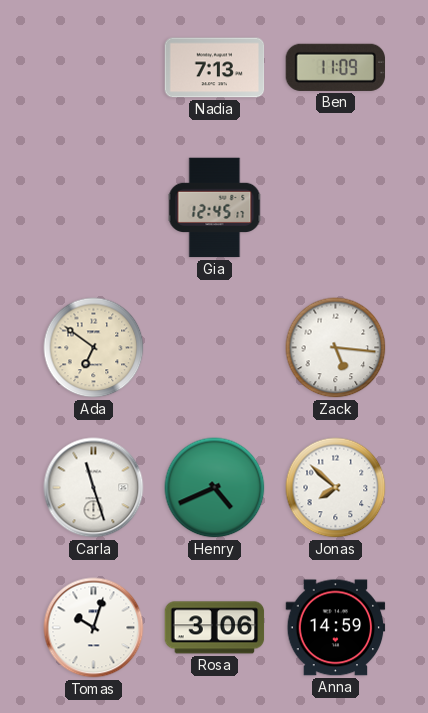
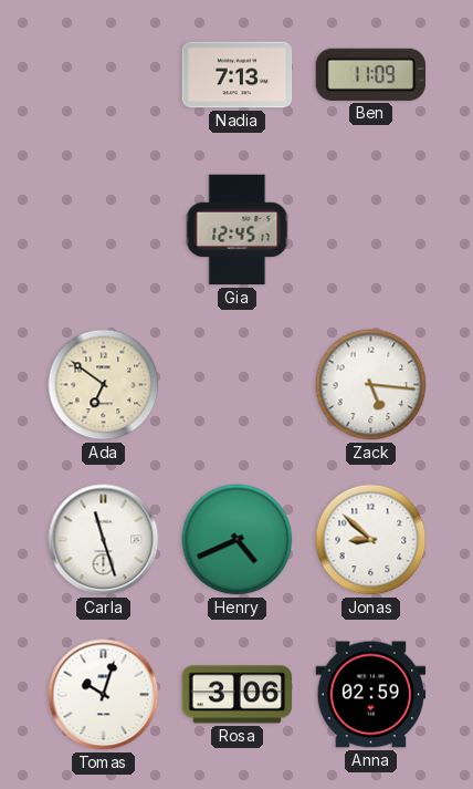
Jonas: 7:52 -> 8:52
Anna: 14:59 -> 02:59
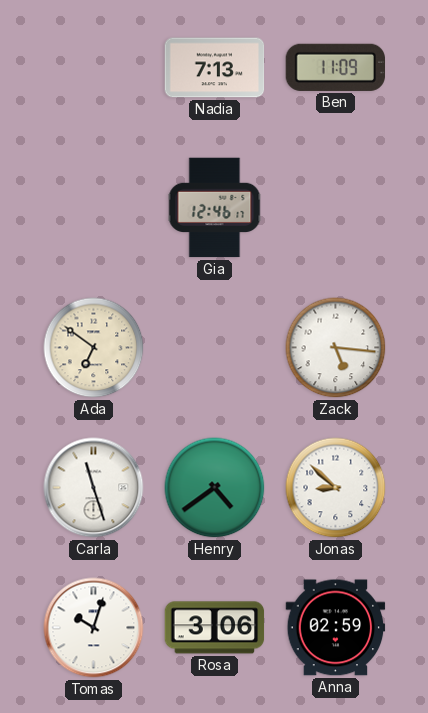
Gia: 12:45 -> 12:46
Henry: 4:41 -> 4:39
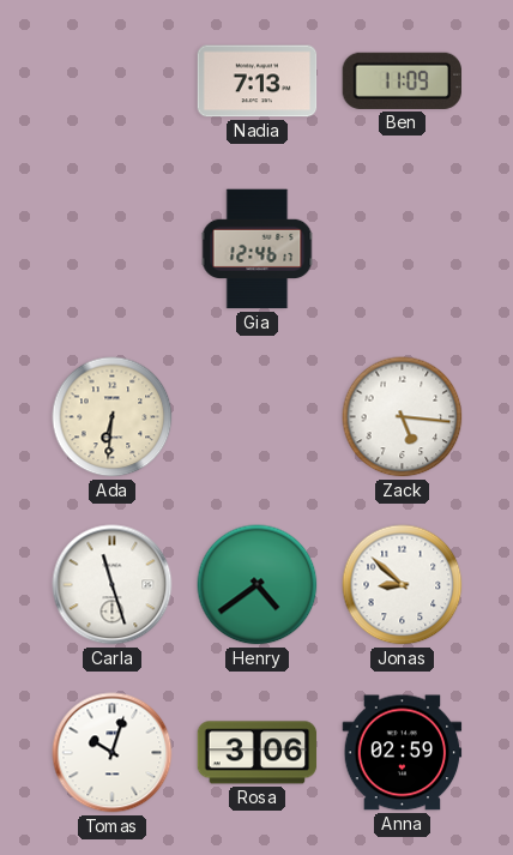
Ada: 6:51 -> 6:31
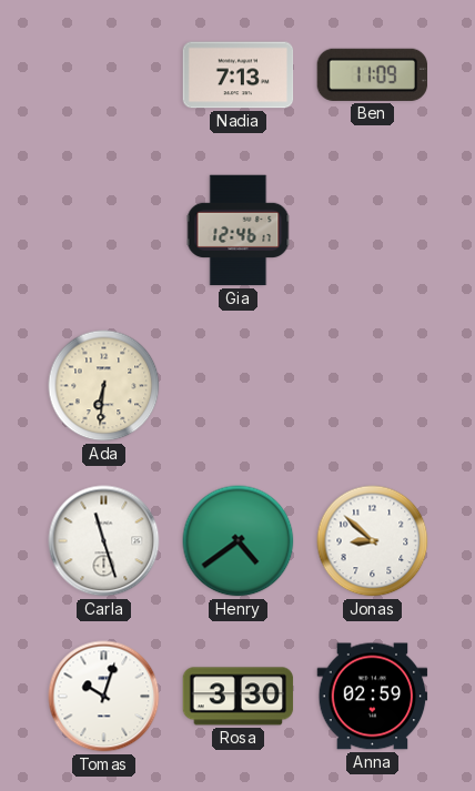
Zack: 5:16 -> none
Rosa: 3:06 -> 3:30
